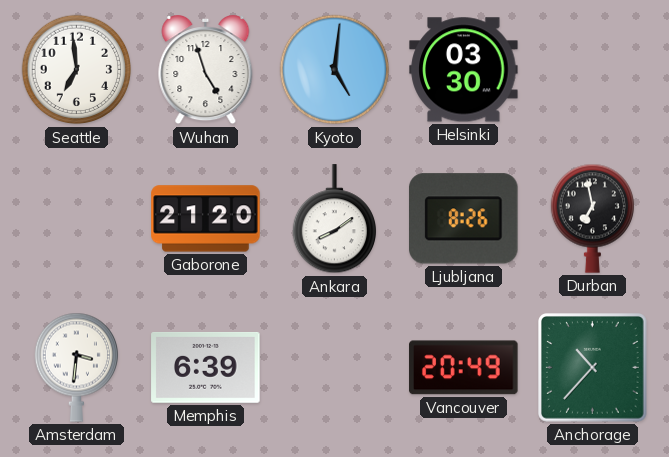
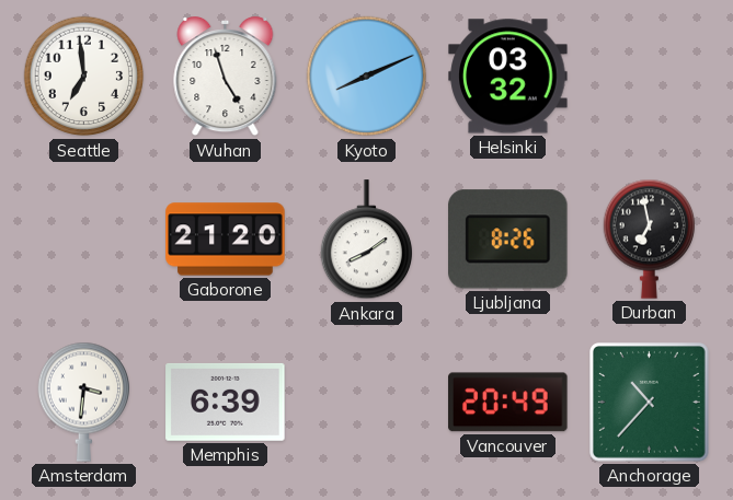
Kyoto: 5:01 -> 8:11
Helsinki: 03:30 -> 03:32
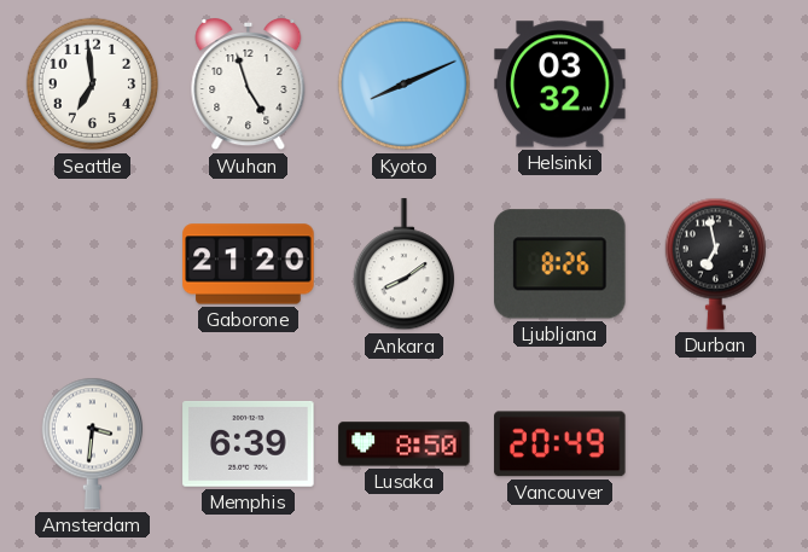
Lusaka: none -> 8:50
Anchorage: 10:37 -> none
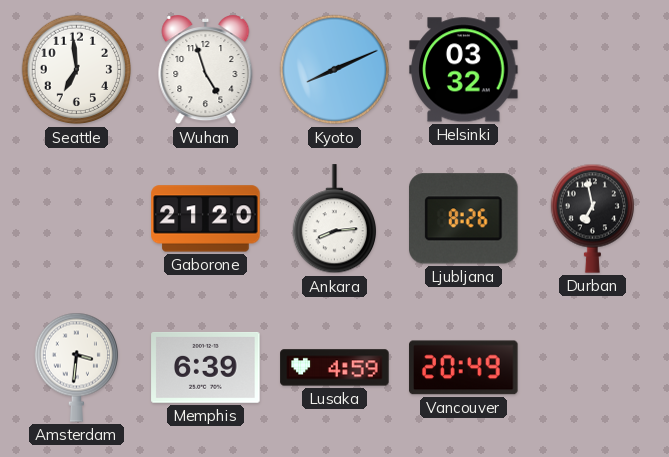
Ankara: 8:09 -> 8:14
Lusaka: 8:50 -> 4:59
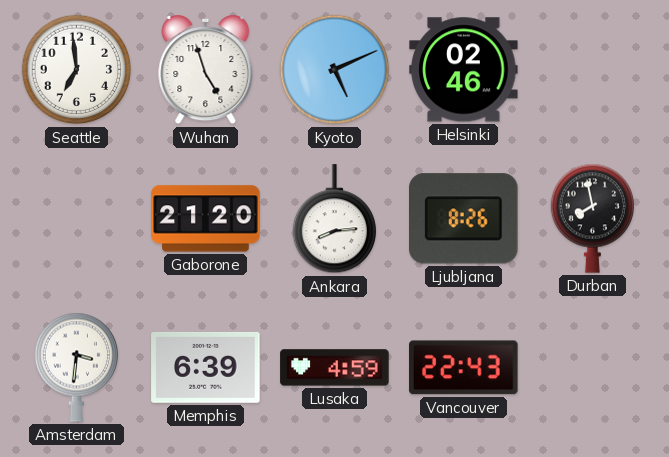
Kyoto: 8:11 -> 5:11
Helsinki: 03:32 -> 02:46
Durban: 6:58 -> 7:58
Vancouver: 20:49 -> 22:43
